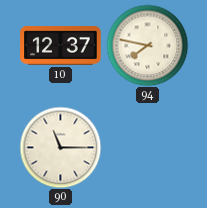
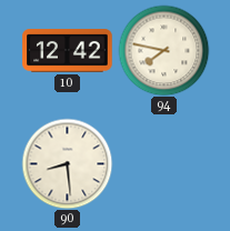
10: 12:37 -> 12:42
90: 11:15 -> 8:29
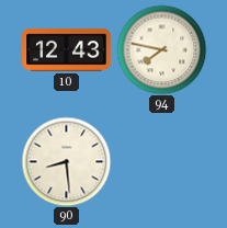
10: 12:42 -> 12:43
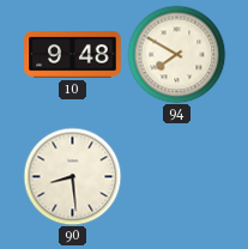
10: 12:43 -> 9:48
94: 7:47 -> 7:50
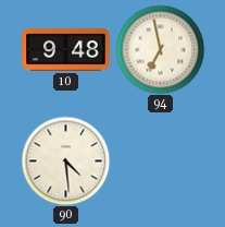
94: 7:50 -> 6:58
90: 8:29 -> 4:29
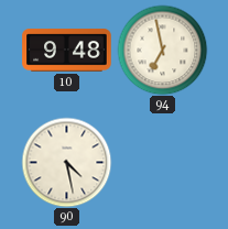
90: 4:29 -> 4:28
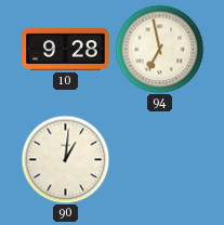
10: 9:48 -> 9:28
90: 4:28 -> 1:01
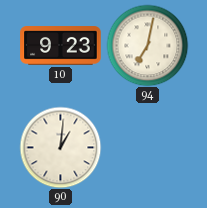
10: 9:28 -> 9:23
94: 6:58 -> 7:02
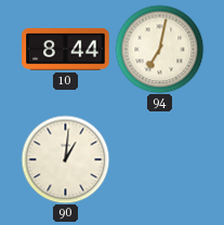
10: 9:23 -> 8:44
